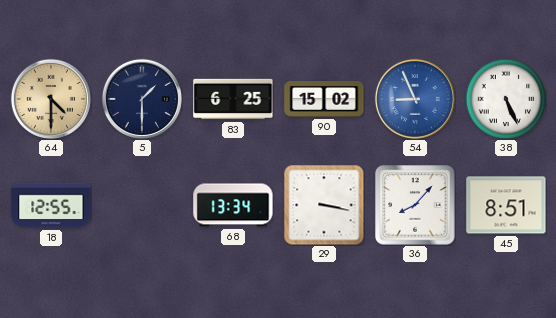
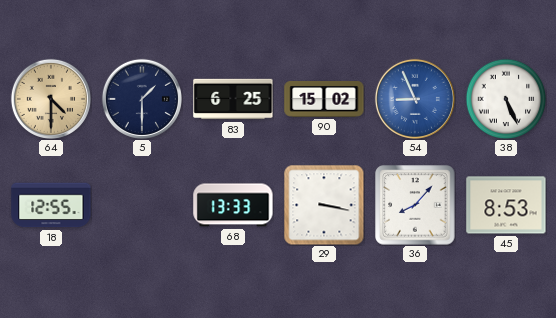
68: 13:34 -> 13:33
45: 8:51 -> 8:53
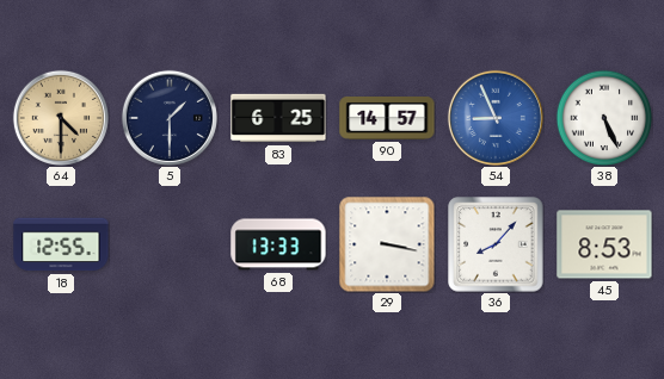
90: 15:02 -> 14:57
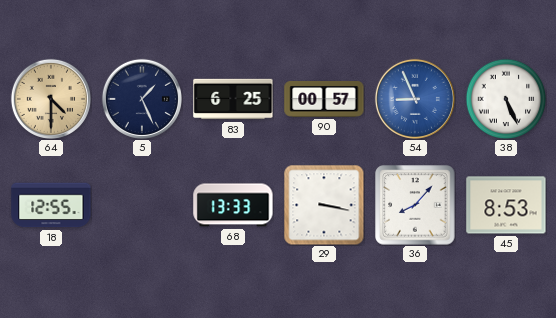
5: 1:30 -> 1:26
90: 14:57 -> 00:57
